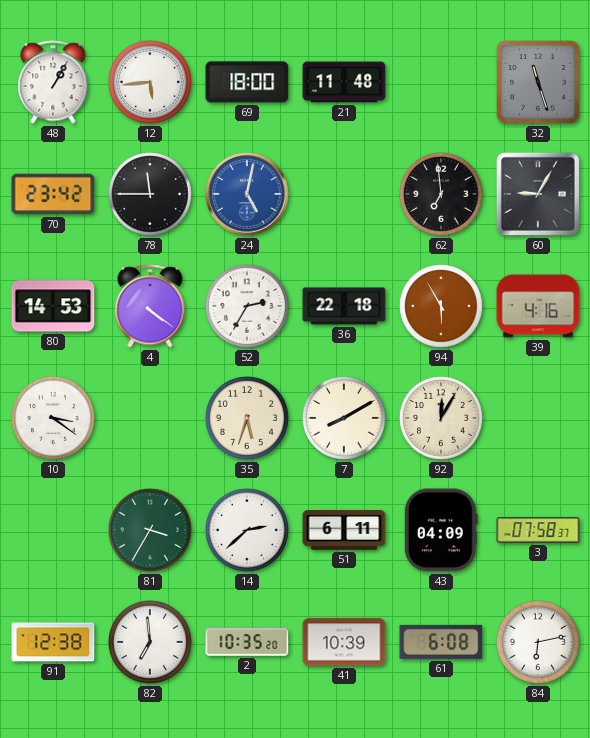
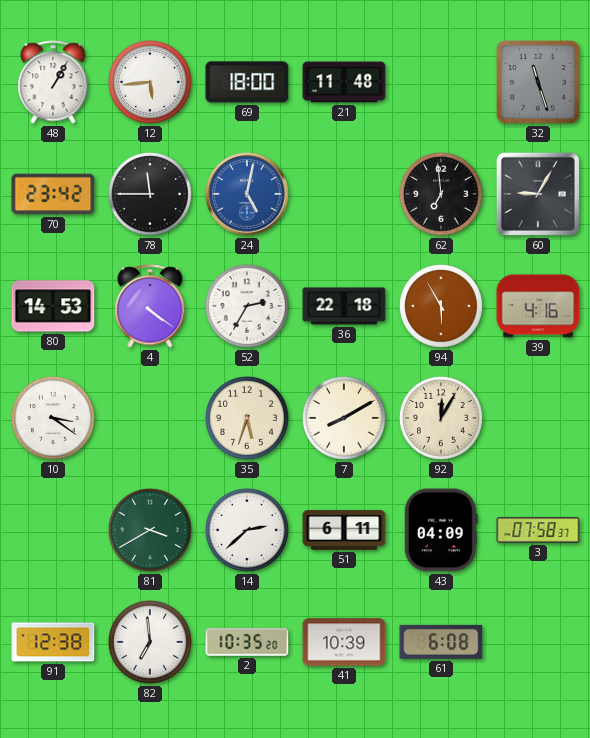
81: 3:35 -> 3:40
84: 6:13 -> none
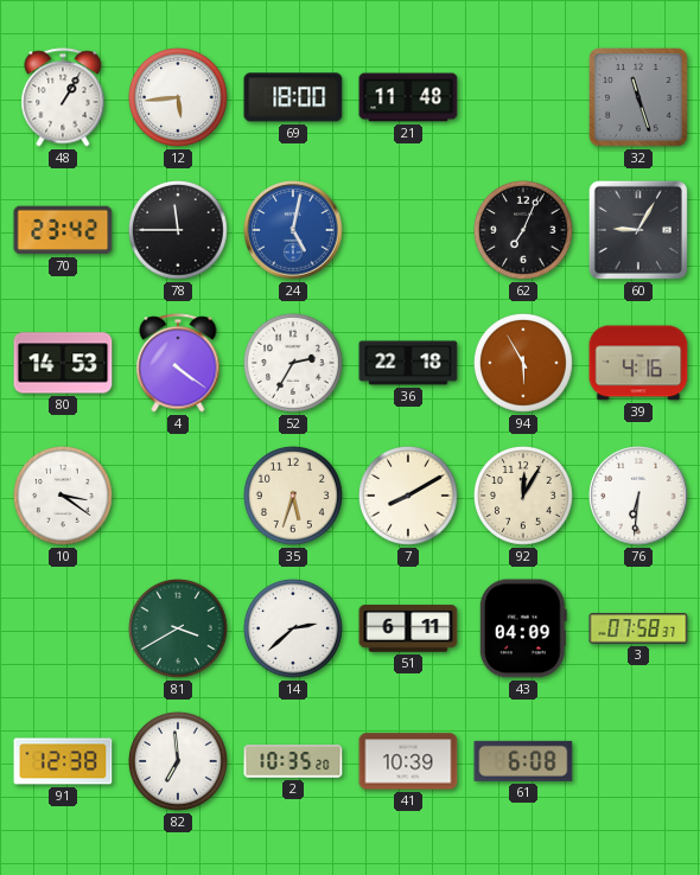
62: 6:59 -> 7:04
76: none -> 6:31
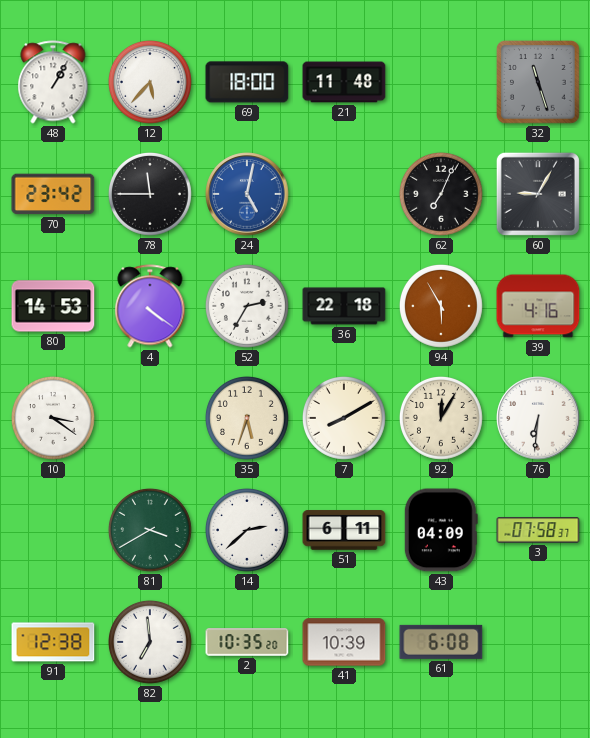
12: 5:44 -> 5:37
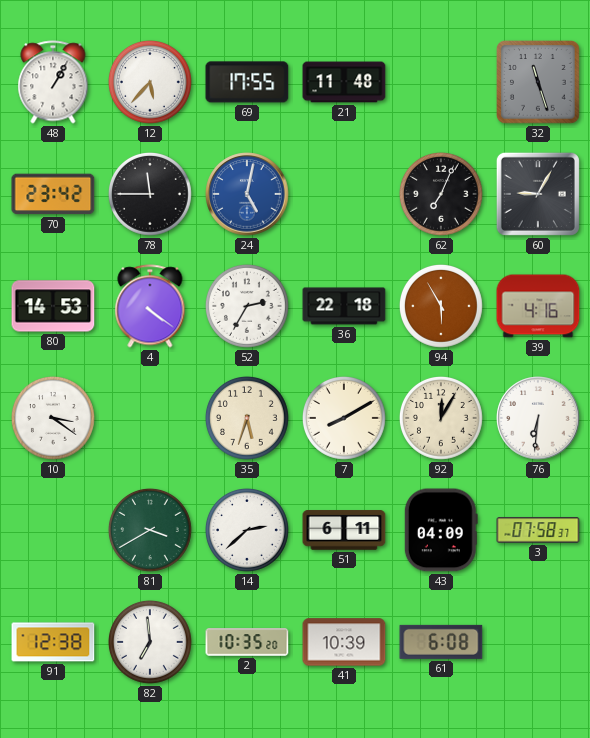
69: 18:00 -> 17:55
